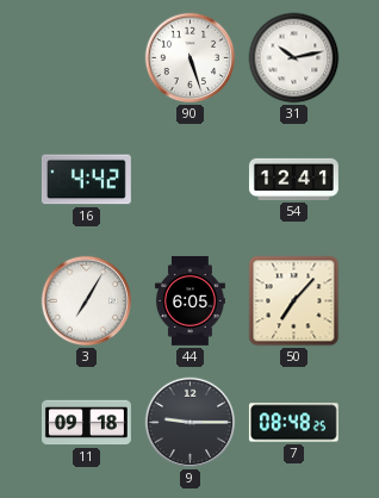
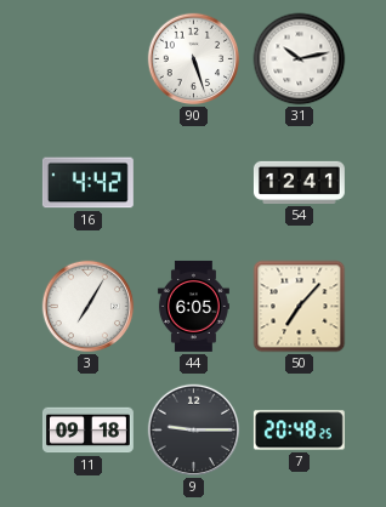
7: 08:48 -> 20:48
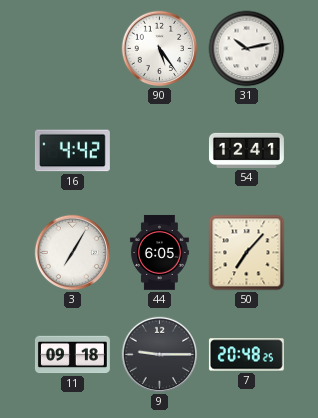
90: 5:27 -> 5:24
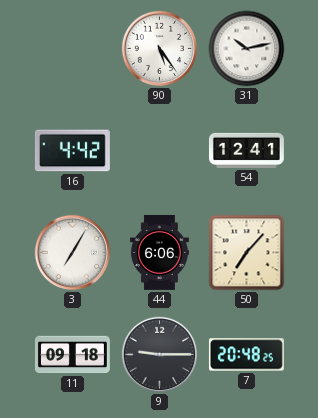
44: 6:05 -> 6:06
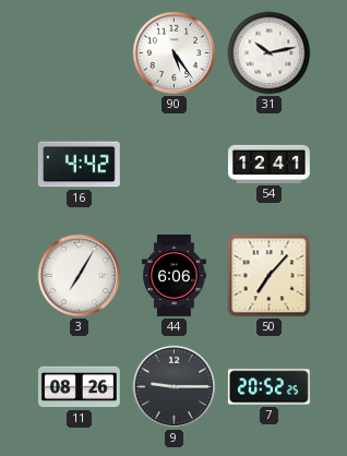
11: 09:18 -> 08:26
7: 20:48 -> 20:52
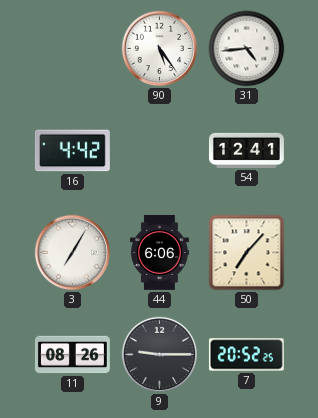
31: 10:13 -> 4:44
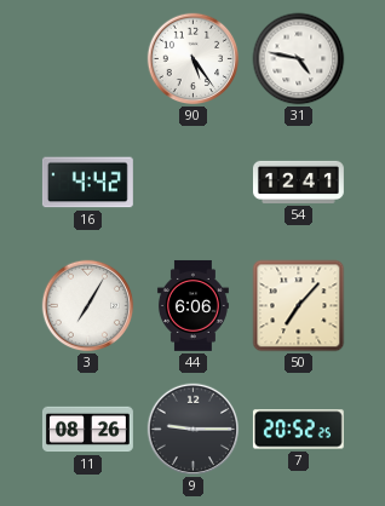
31: 4:44 -> 4:47
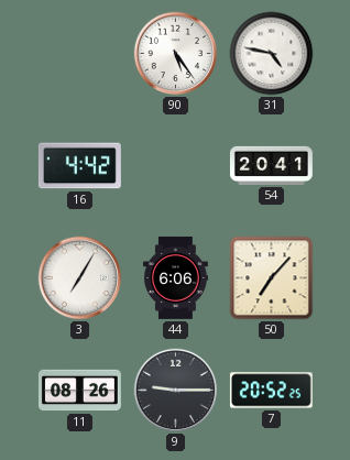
54: 12:41 -> 20:41
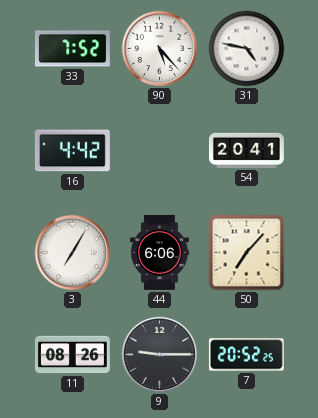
33: none -> 7:52
90: 5:24 -> 5:23
